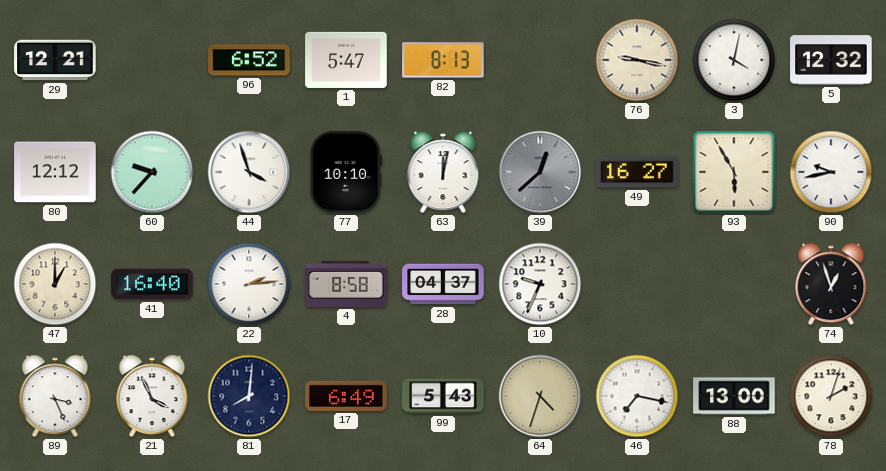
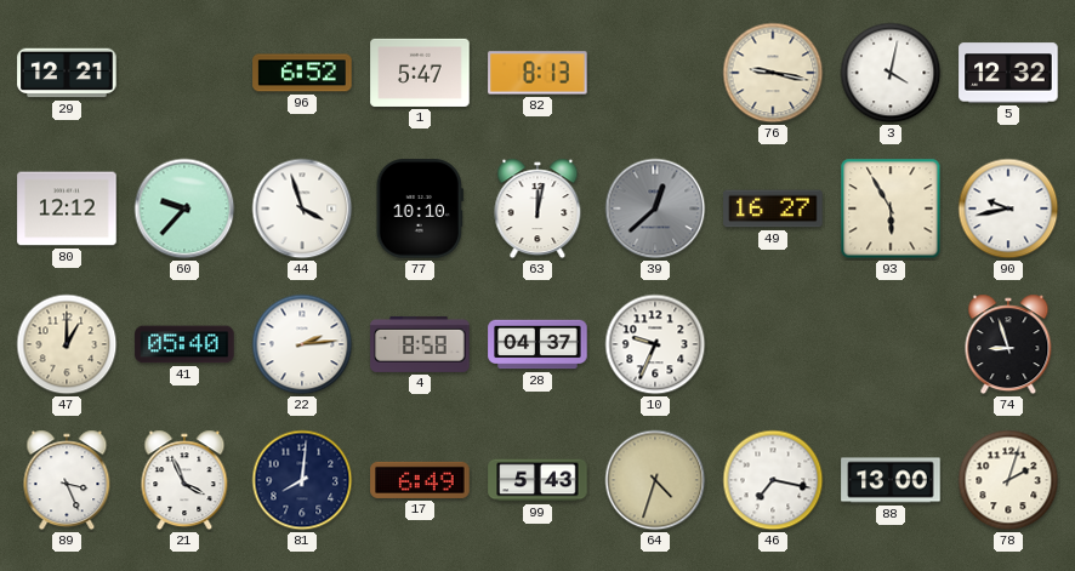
41: 16:40 -> 05:40
74: 12:57 -> 8:57
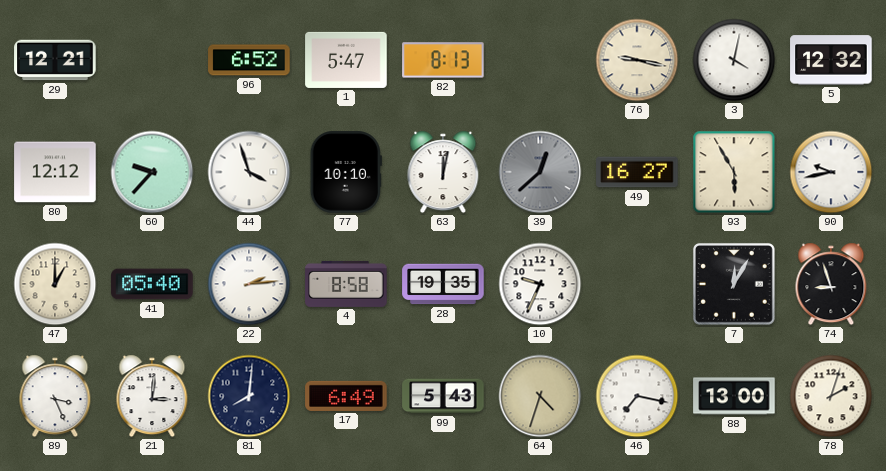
28: 04:37 -> 19:35
7: none -> 12:05
21: 3:56 -> 3:01
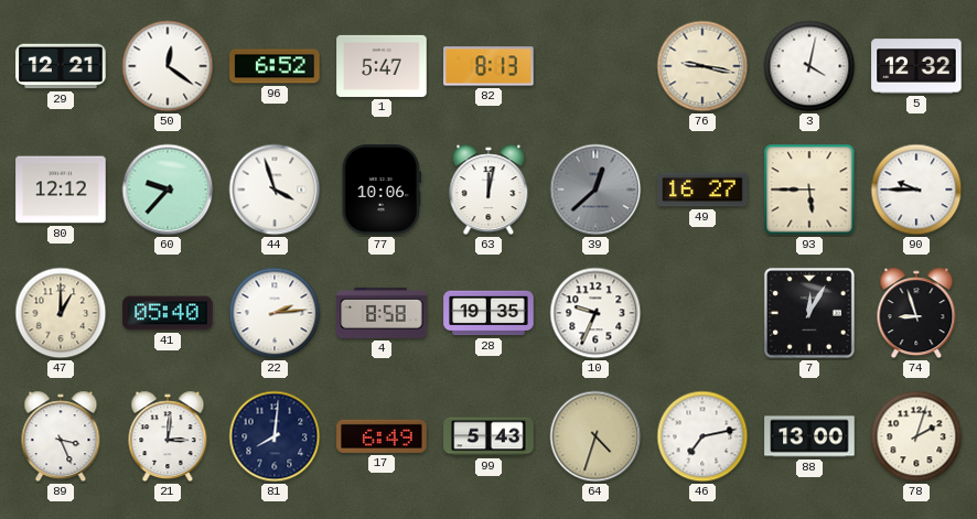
50: none -> 12:21
77: 10:10 -> 10:06
93: 5:55 -> 5:45
90: 9:43 -> 9:45
46: 7:17 -> 7:13
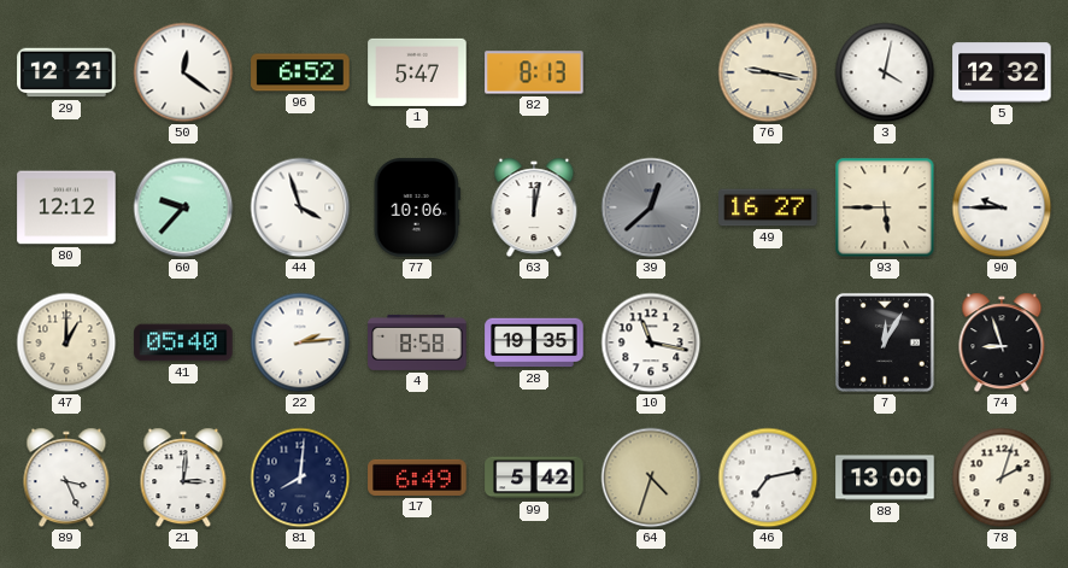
10: 9:34 -> 11:17
99: 5:43 -> 5:42
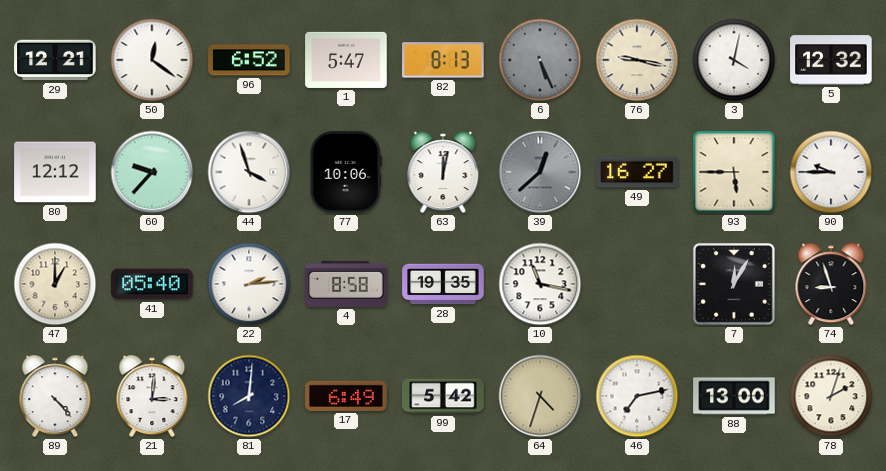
6: none -> 5:26
89: 3:26 -> 4:23
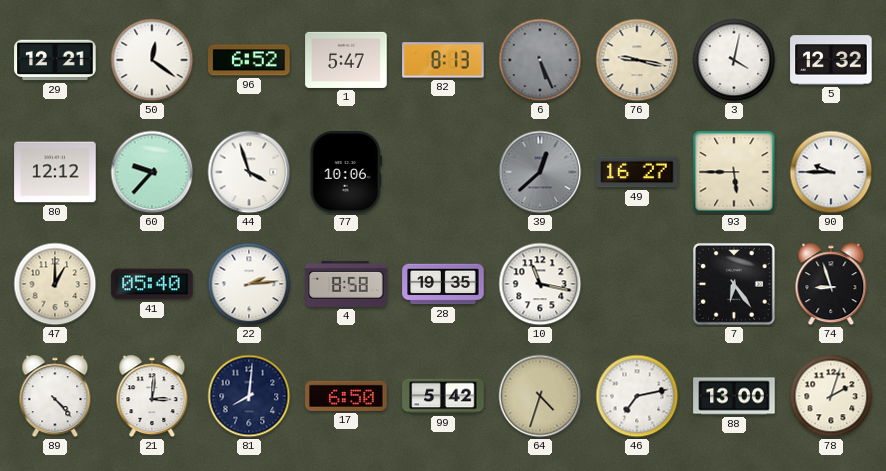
63: 12:02 -> none
7: 12:05 -> 6:24
17: 6:49 -> 6:50
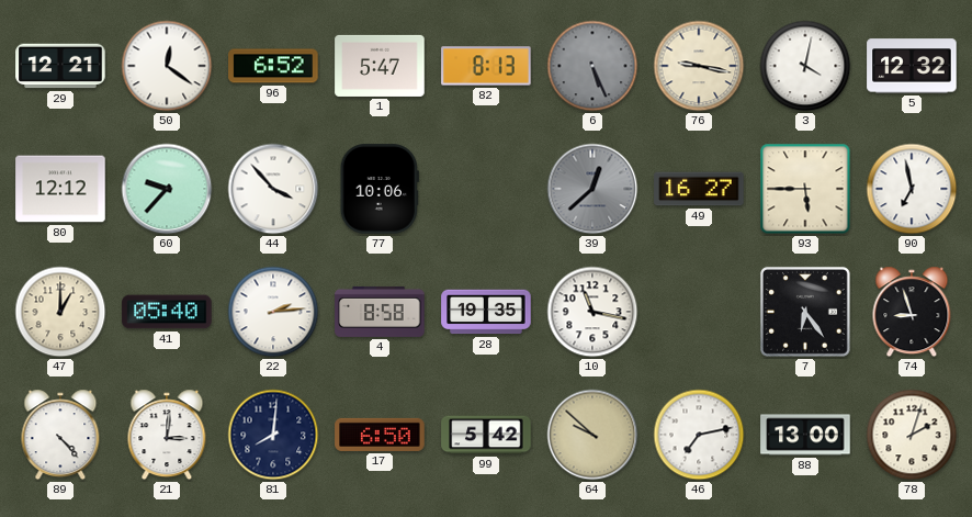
44: 3:57 -> 3:53
90: 9:45 -> 6:58
64: 4:33 -> 9:52
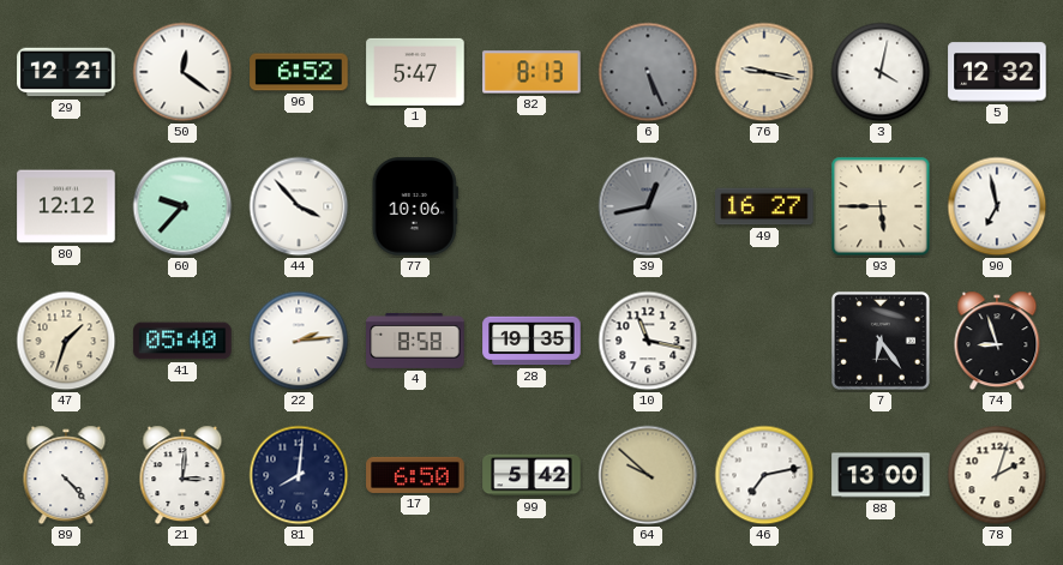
39: 12:38 -> 12:43
47: 1:00 -> 1:33
